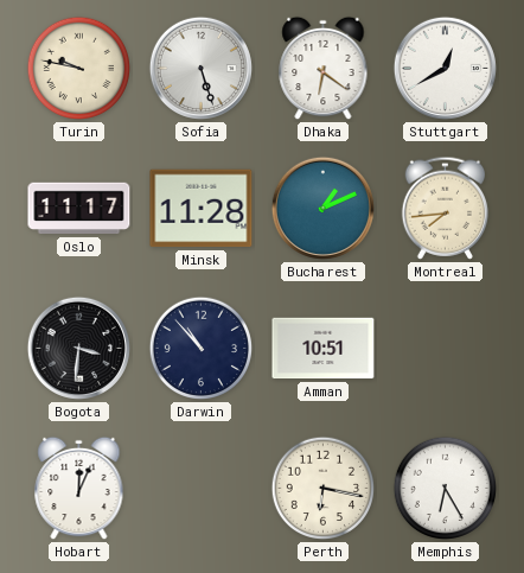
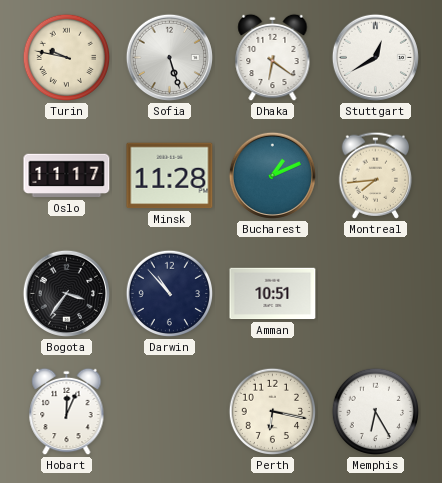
Bogota: 3:31 -> 3:36
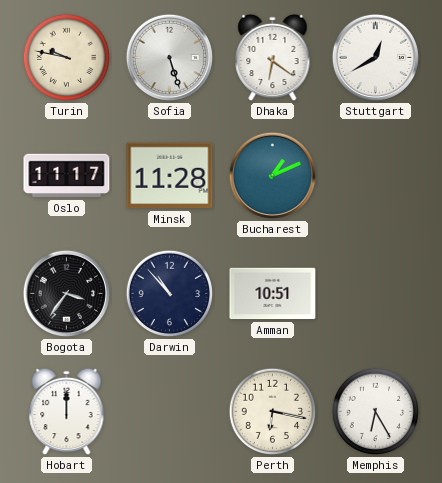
Montreal: 7:44 -> none
Hobart: 12:04 -> 12:00
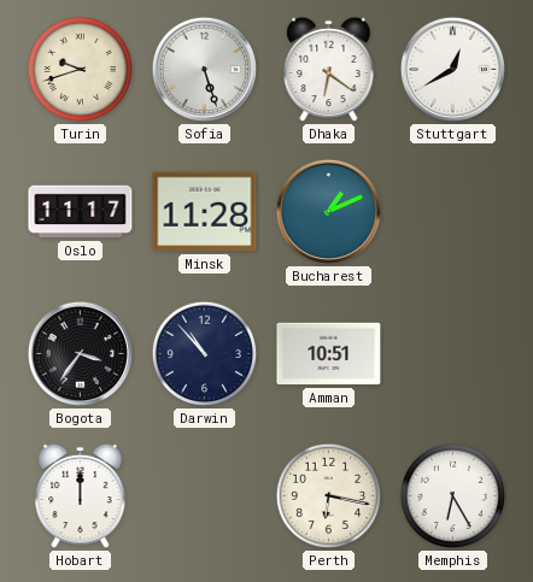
Turin: 9:47 -> 9:42
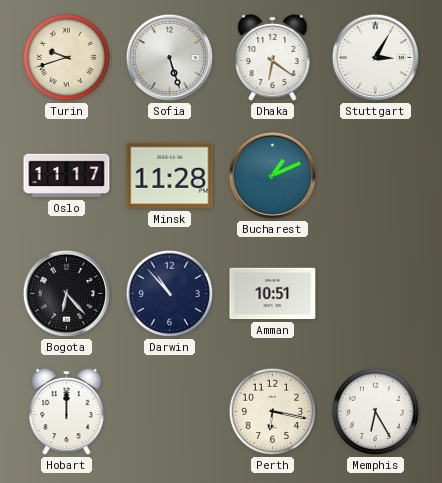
Stuttgart: 12:40 -> 3:05
Bogota: 3:36 -> 6:23
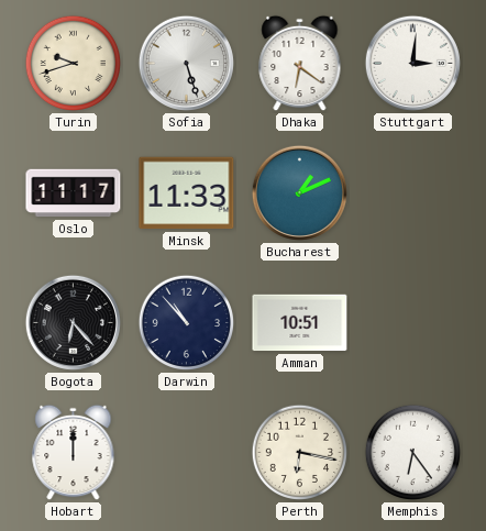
Stuttgart: 3:05 -> 3:01
Minsk: 11:28 -> 11:33
Memphis: 6:25 -> 6:24
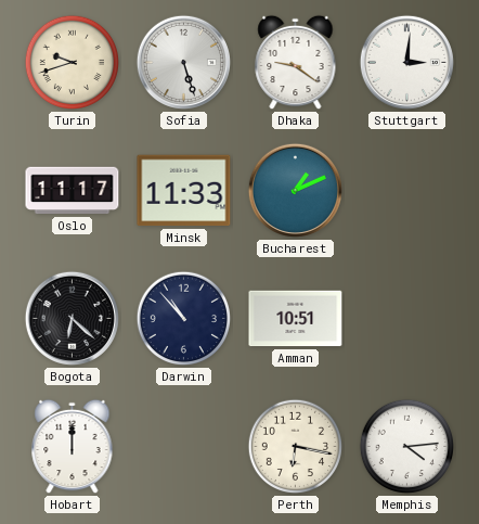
Dhaka: 6:21 -> 9:21
Bogota: 6:23 -> 6:22
Memphis: 6:24 -> 4:14
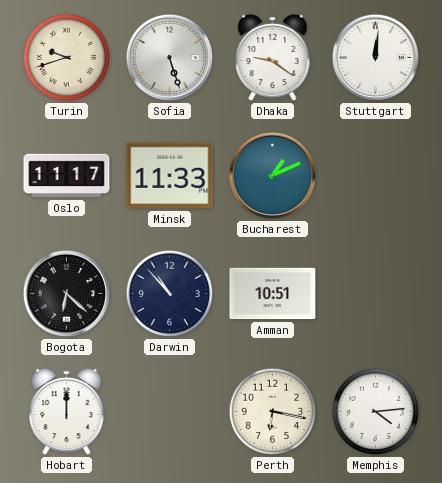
Stuttgart: 3:01 -> 12:01
